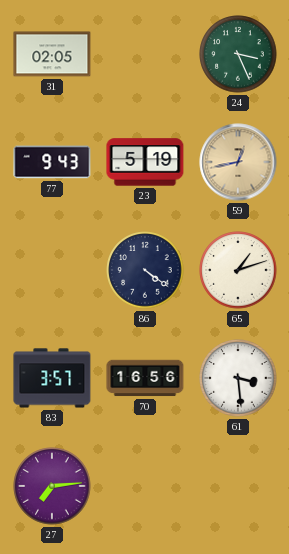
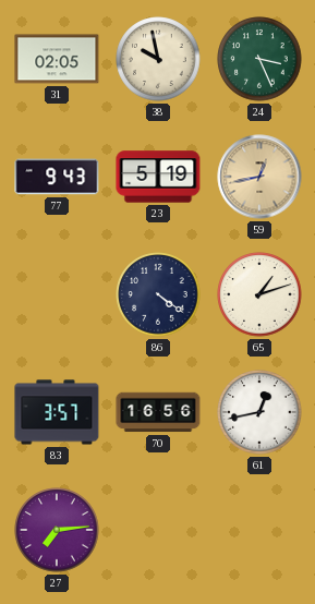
38: none -> 9:58
61: 3:29 -> 12:43
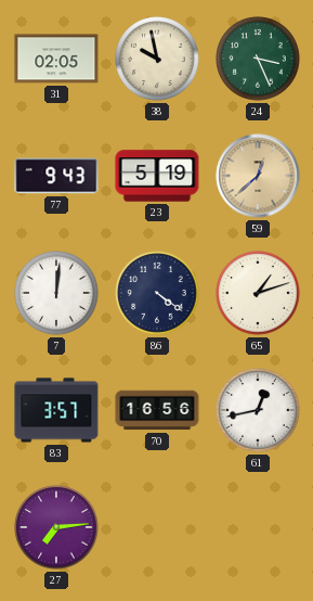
59: 12:43 -> 12:38
7: none -> 12:01
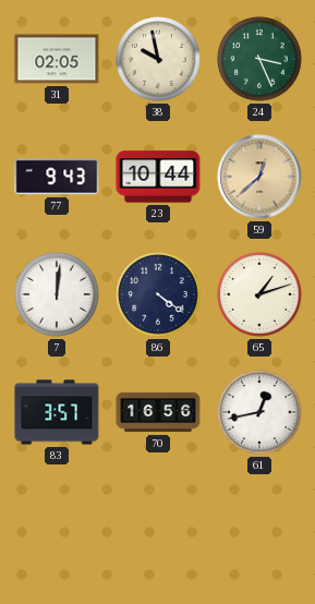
23: 5:19 -> 10:44
27: 7:14 -> none
